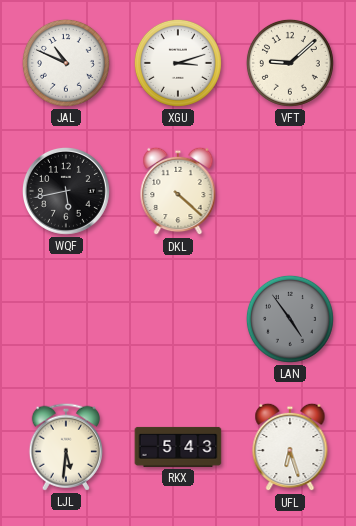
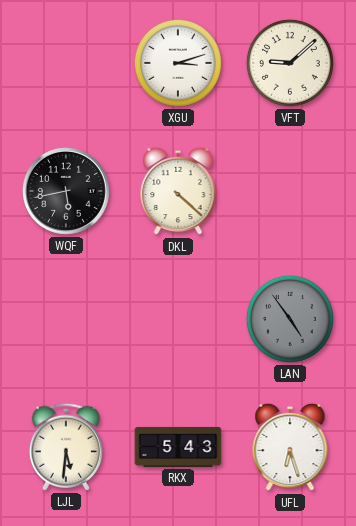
JAL: 10:49 -> none
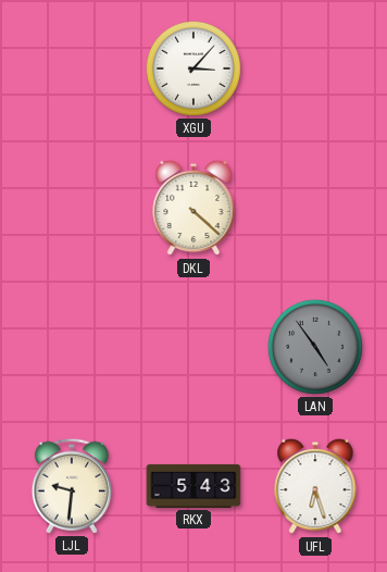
XGU: 3:12 -> 3:07
VFT: 9:08 -> none
WQF: 5:43 -> none
LJL: 5:31 -> 9:31
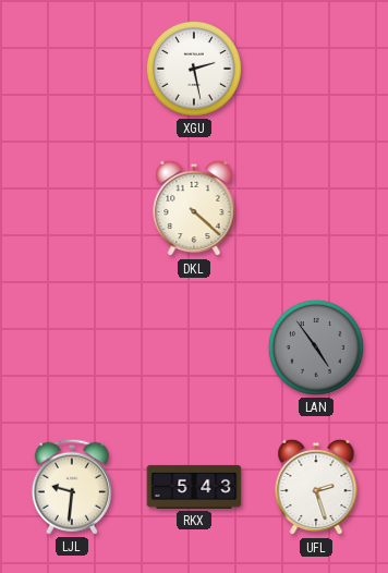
XGU: 3:07 -> 2:28
UFL: 6:27 -> 2:27
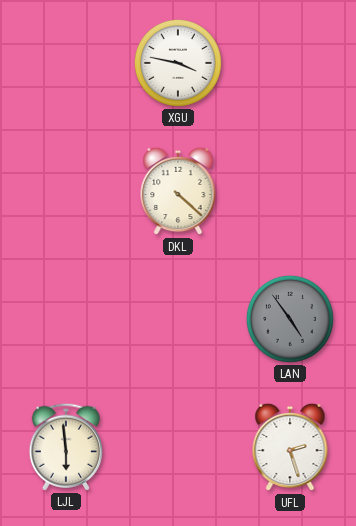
XGU: 2:28 -> 3:47
LJL: 9:31 -> 5:59
RKX: 5:43 -> none
